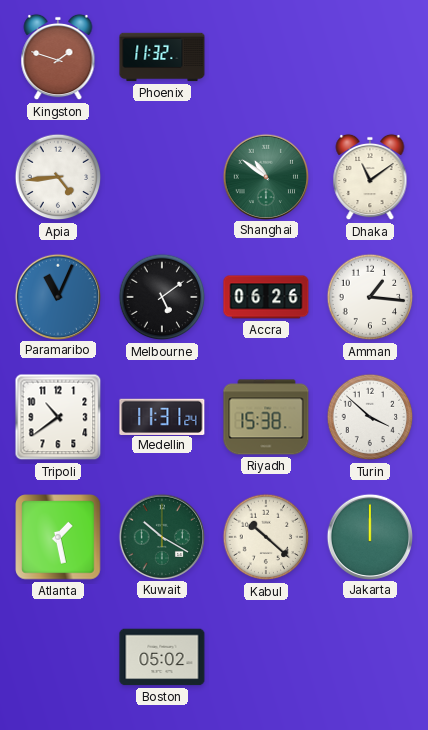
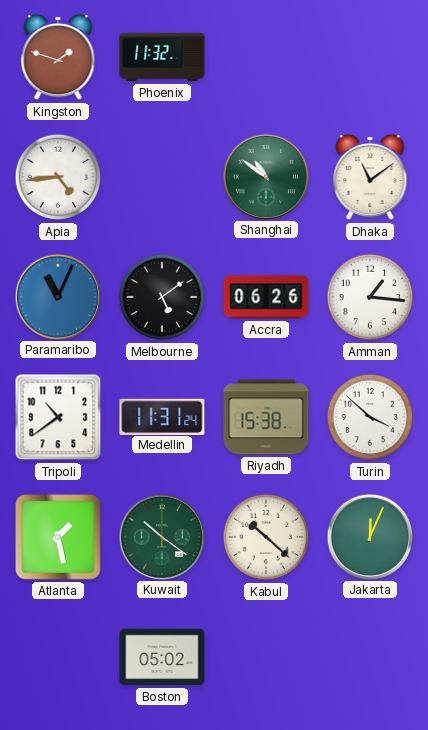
Kuwait: 10:20 -> 10:21
Jakarta: 12:00 -> 12:04
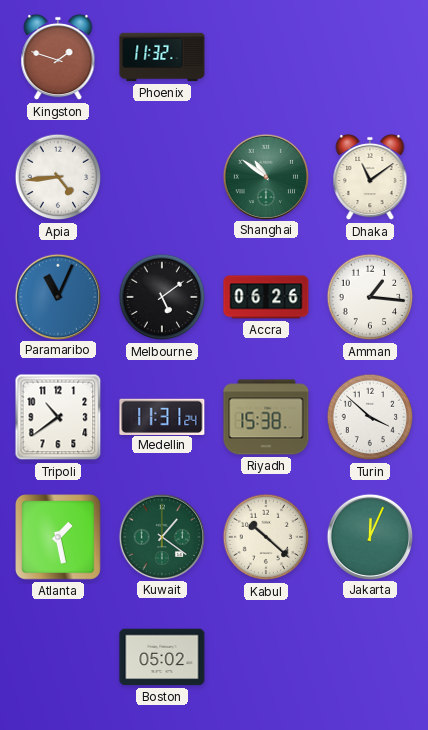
Kuwait: 10:21 -> 1:21
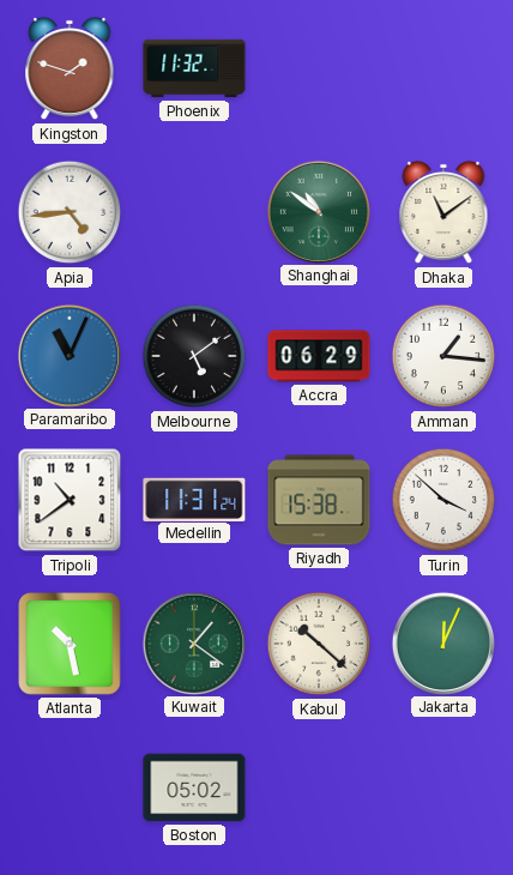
Accra: 06:26 -> 06:29
Atlanta: 1:28 -> 10:28
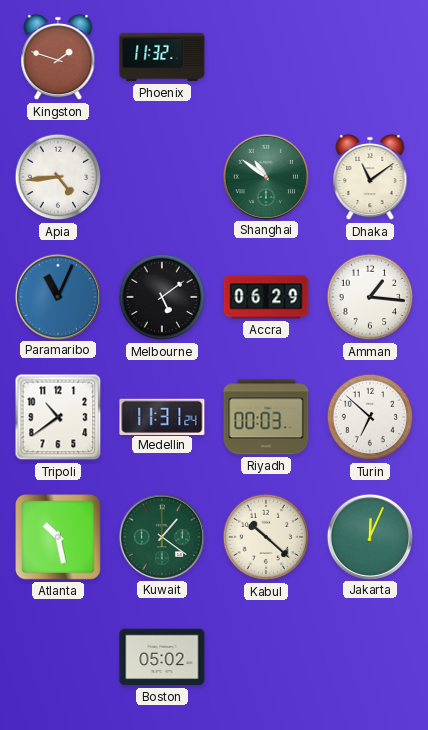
Riyadh: 15:38 -> 00:03
Turin: 3:52 -> 6:52
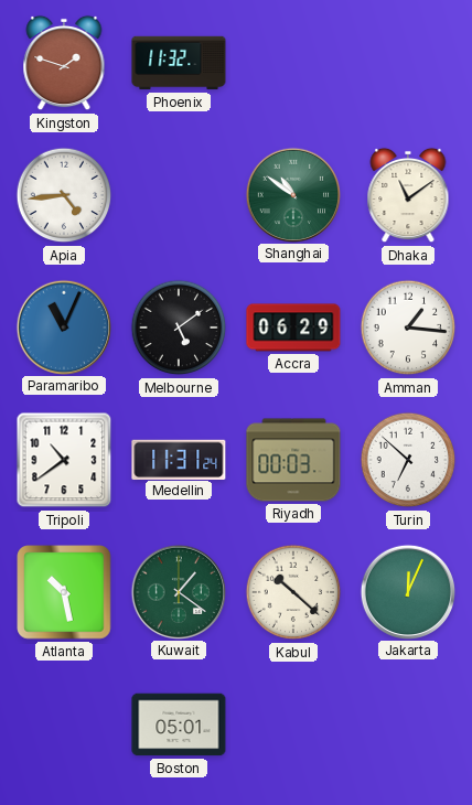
Boston: 05:02 -> 05:01
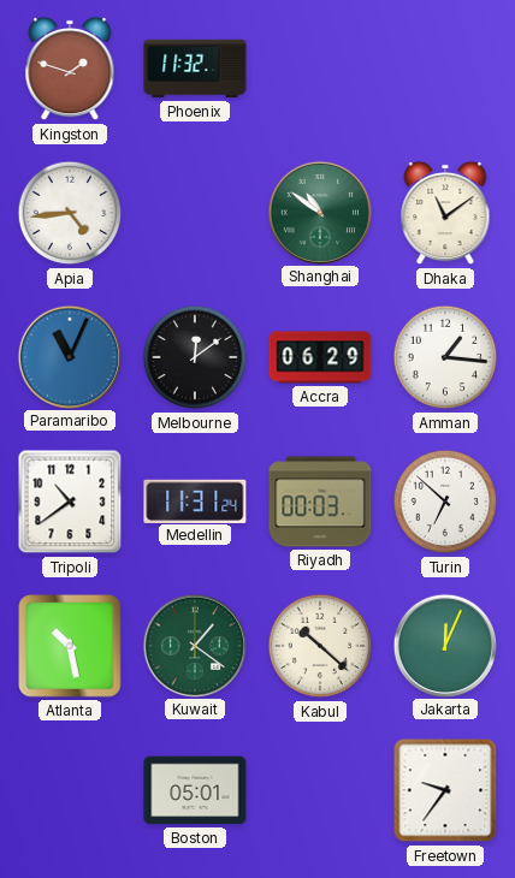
Melbourne: 5:09 -> 12:09
Freetown: none -> 9:36
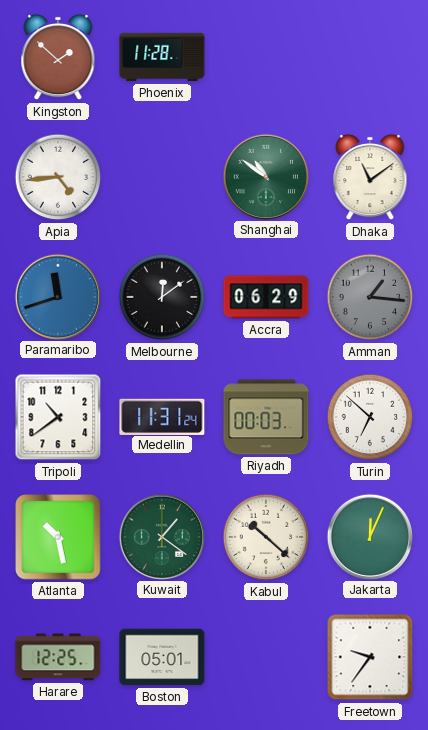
Kingston: 1:48 -> 1:52
Phoenix: 11:32 -> 11:28
Paramaribo: 11:04 -> 11:42
Amman dial: white -> grey
Harare: none -> 12:25
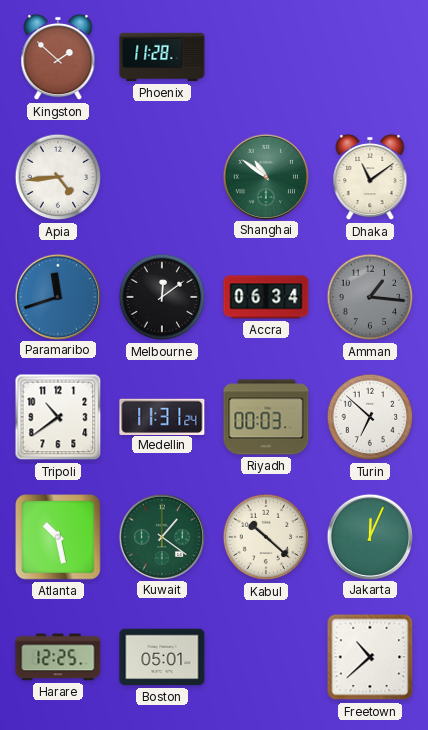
Accra: 06:29 -> 06:34
Freetown: 9:36 -> 10:38
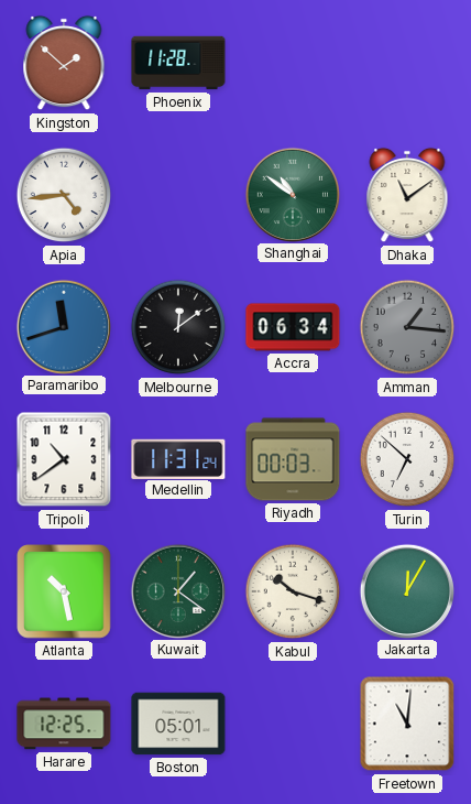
Kabul: 10:22 -> 10:18
Jakarta: 12:04 -> 12:05
Freetown: 10:38 -> 11:01
